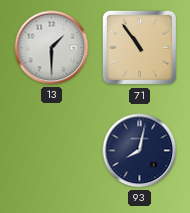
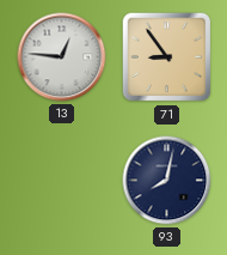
13: 1:30 -> 12:46
71: 10:54 -> 8:54
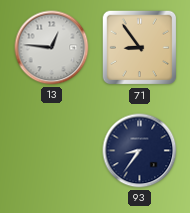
93: 8:02 -> 8:36
